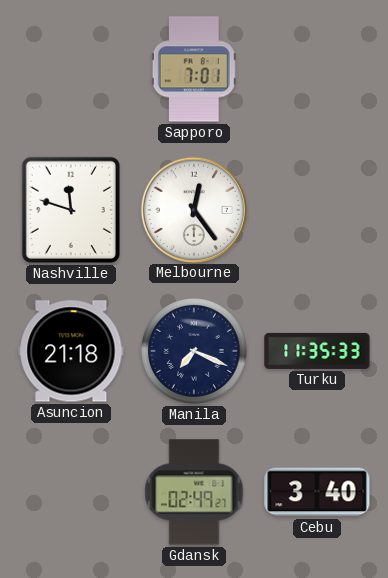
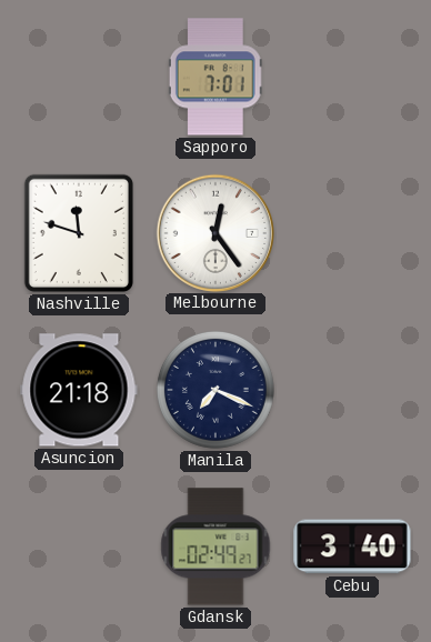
Turku: 11:35 -> none
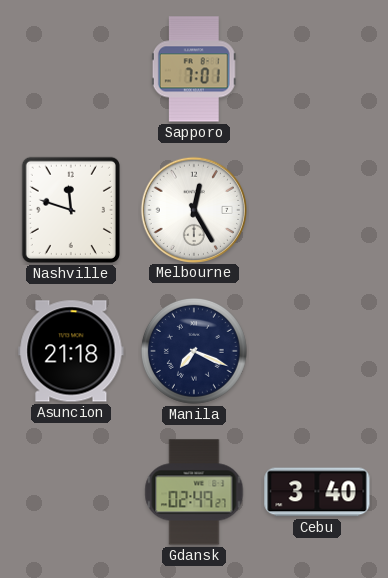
Melbourne: 12:24 -> 12:25
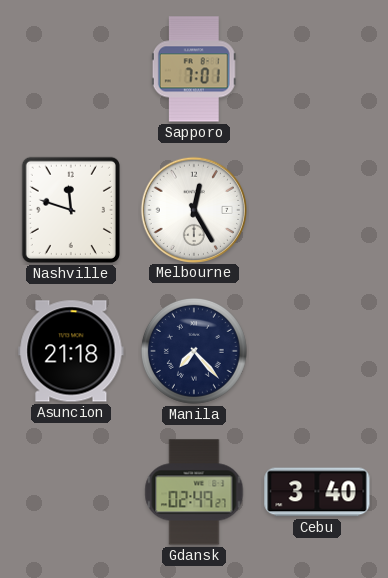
Manila: 7:19 -> 7:23
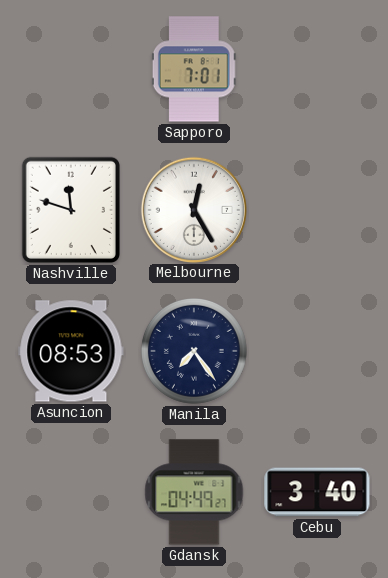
Asuncion: 21:18 -> 08:53
Manila: 7:23 -> 7:24
Gdansk: 02:49 -> 04:49
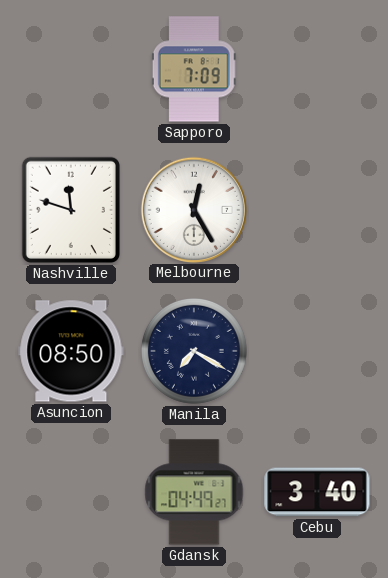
Sapporo: 7:01 -> 7:09
Asuncion: 08:53 -> 08:50
Manila: 7:24 -> 7:20
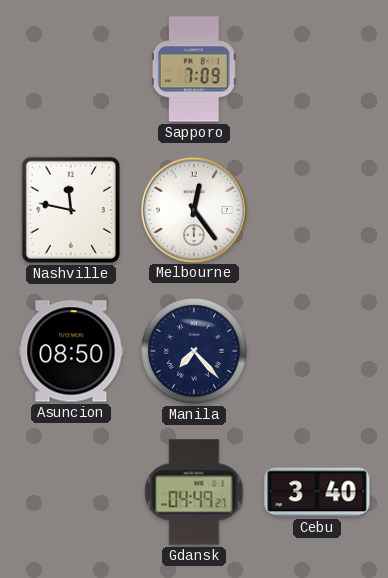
Nashville: 11:48 -> 11:47
Melbourne: 12:25 -> 12:24
Manila: 7:20 -> 7:23
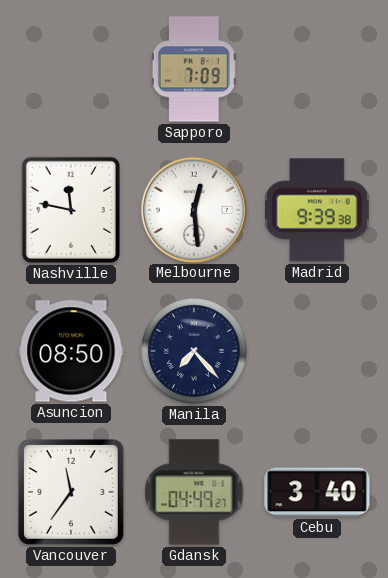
Melbourne: 12:24 -> 12:29
Madrid: none -> 9:39
Vancouver: none -> 11:36
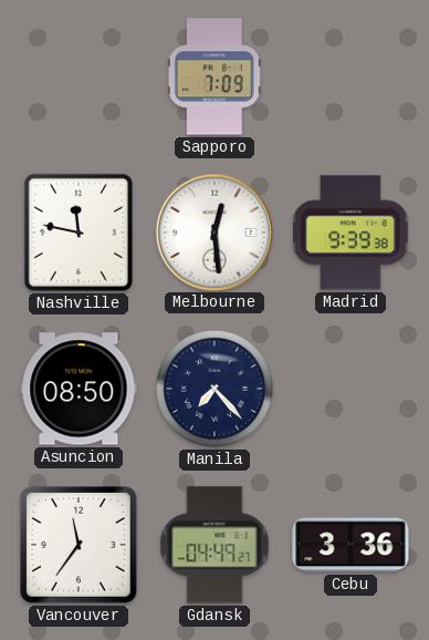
Cebu: 3:40 -> 3:36
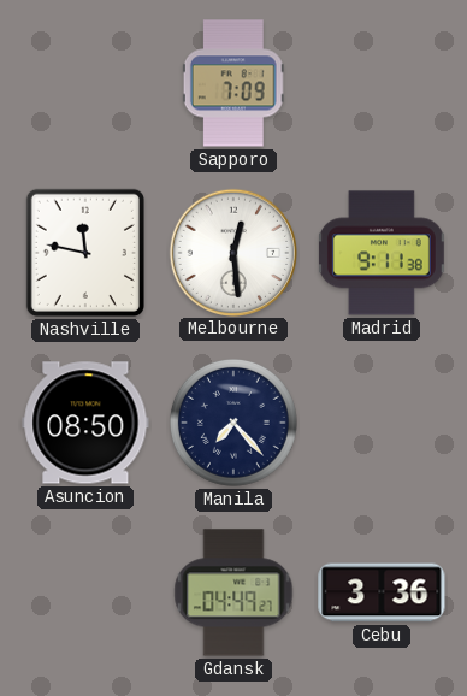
Madrid: 9:39 -> 9:11
Vancouver: 11:36 -> none
